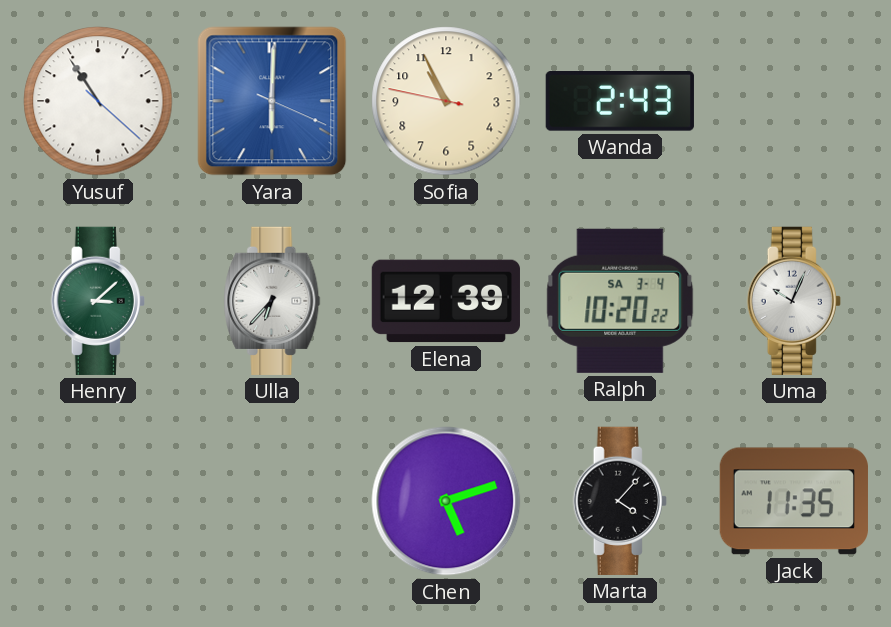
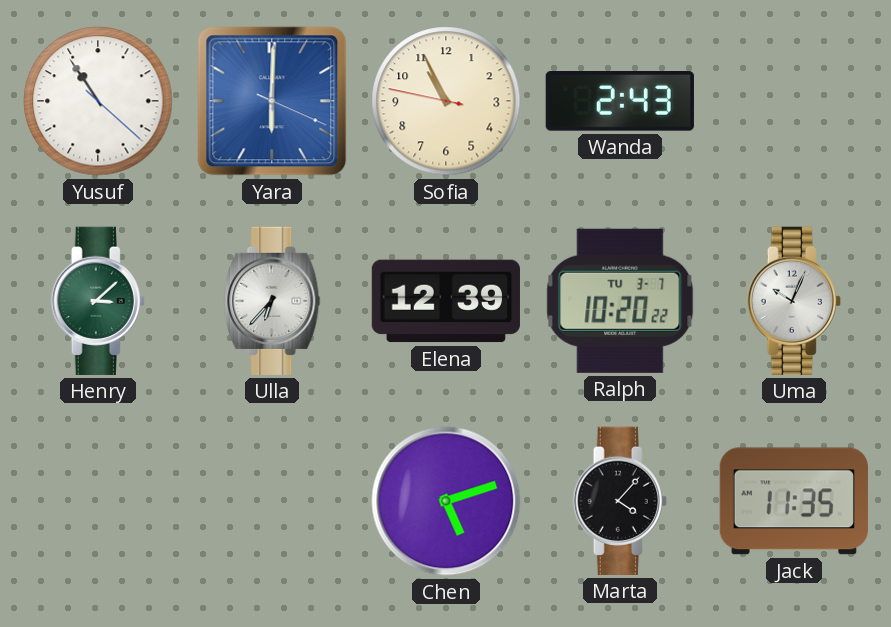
Ralph date: SA 3-4 -> TU 3-7
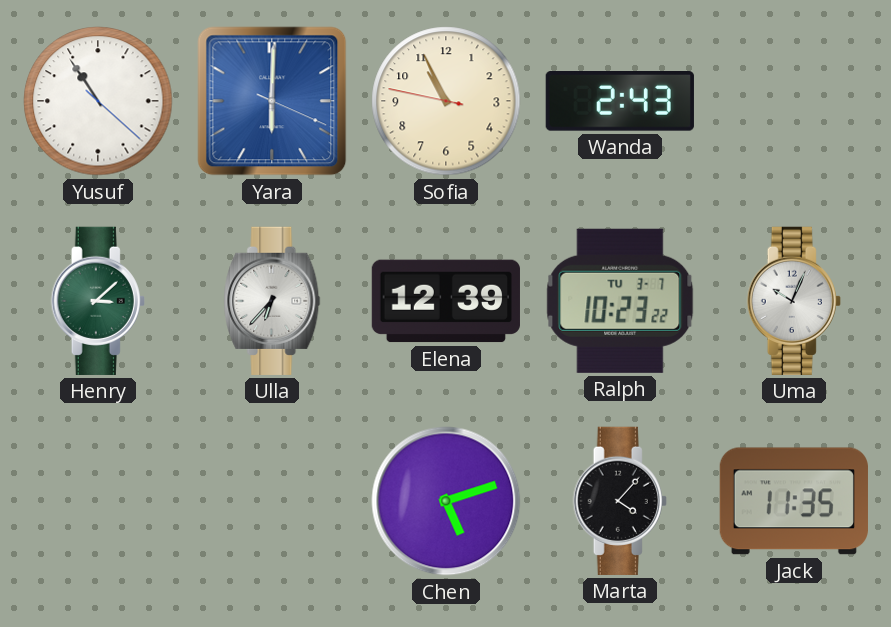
Ralph: 10:20 -> 10:23
